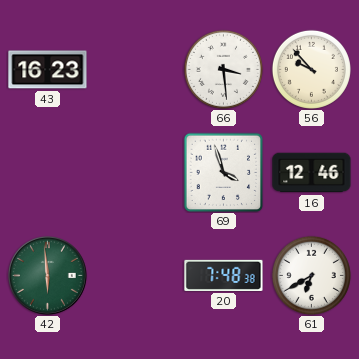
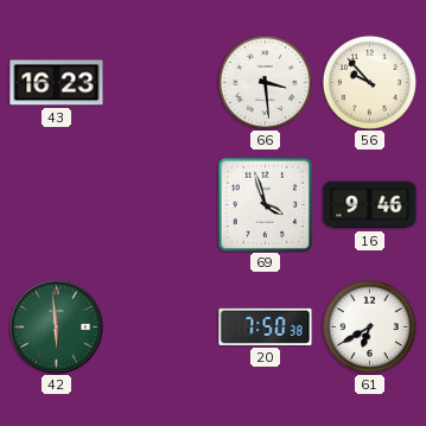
16: 12:46 -> 9:46
20: 7:48 -> 7:50
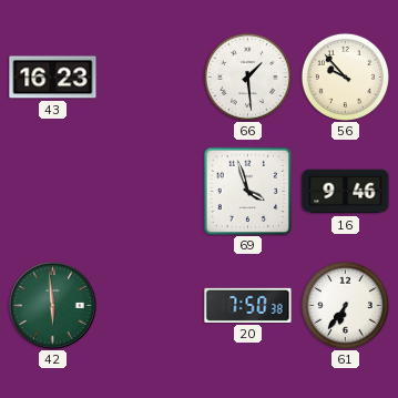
66: 3:29 -> 1:29
61: 6:40 -> 6:36
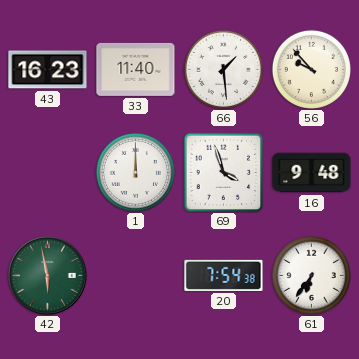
33: none -> 11:40
1: none -> 12:00
16: 9:46 -> 9:48
42: 5:59 -> 5:58
20: 7:50 -> 7:54
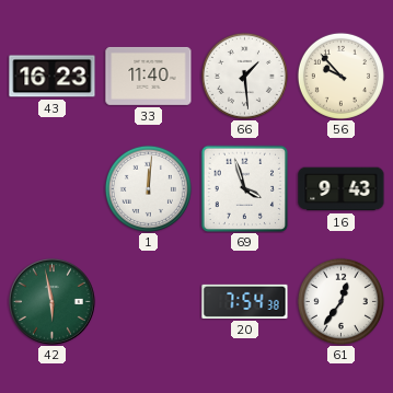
1: 12:00 -> 12:01
16: 9:48 -> 9:43
61: 6:36 -> 12:36
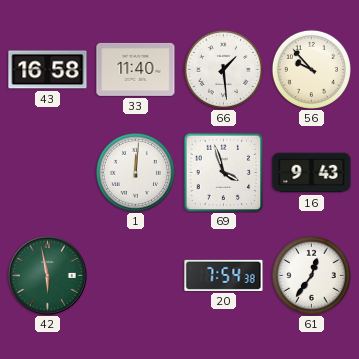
43: 16:23 -> 16:58
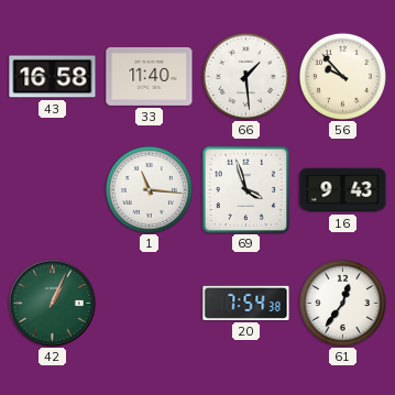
1: 12:01 -> 11:16
42: 5:58 -> 1:04
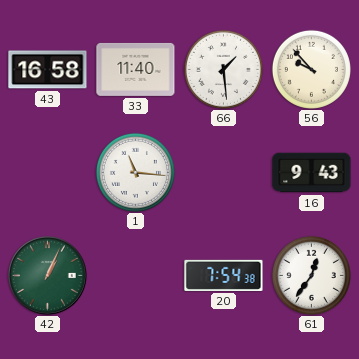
69: 3:57 -> none
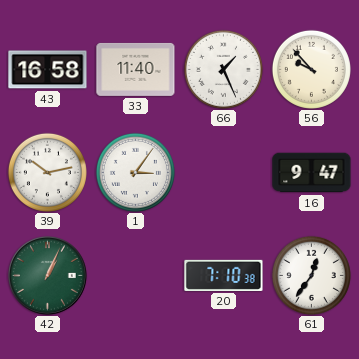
66: 1:29 -> 1:26
39: none -> 10:13
1: 11:16 -> 3:06
16: 9:43 -> 9:47
20: 7:54 -> 7:10
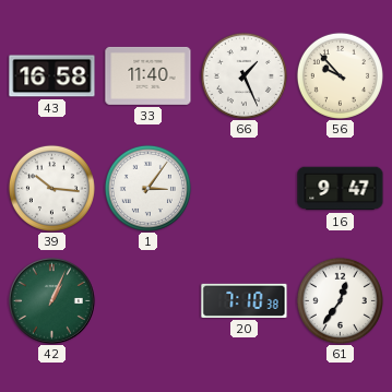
39: 10:13 -> 10:16
